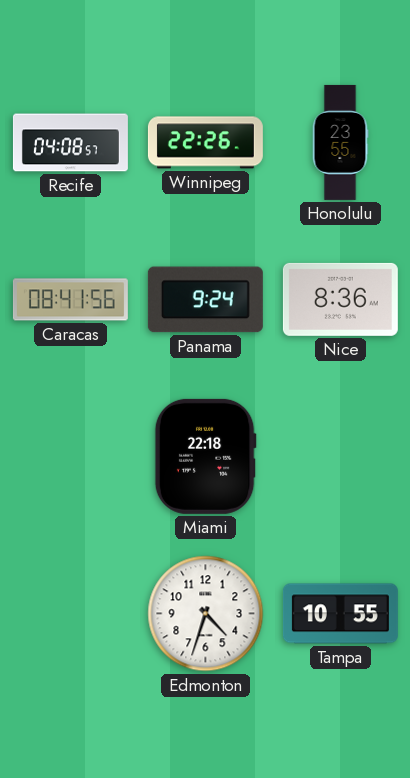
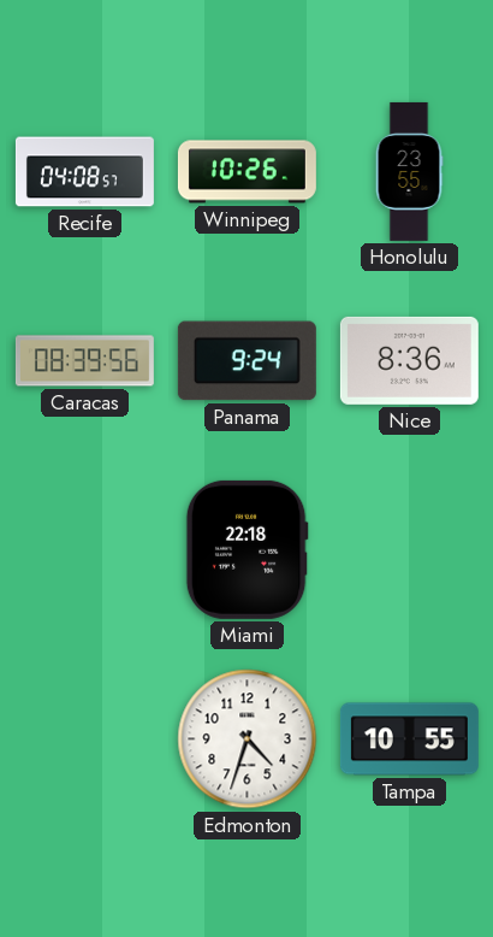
Winnipeg: 22:26 -> 10:26
Caracas: 08:41 -> 08:39
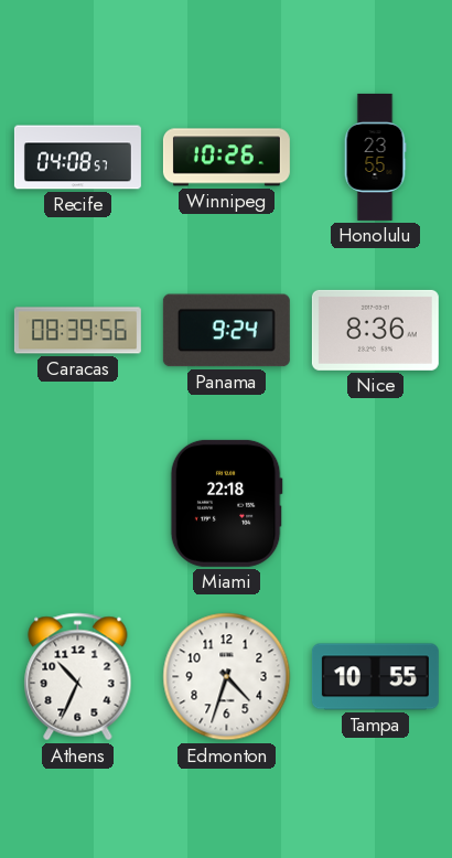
Athens: none -> 10:34
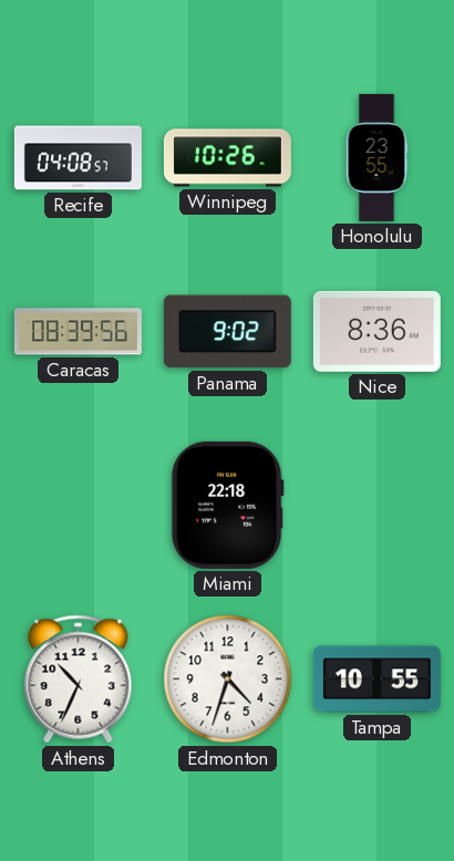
Panama: 9:24 -> 9:02
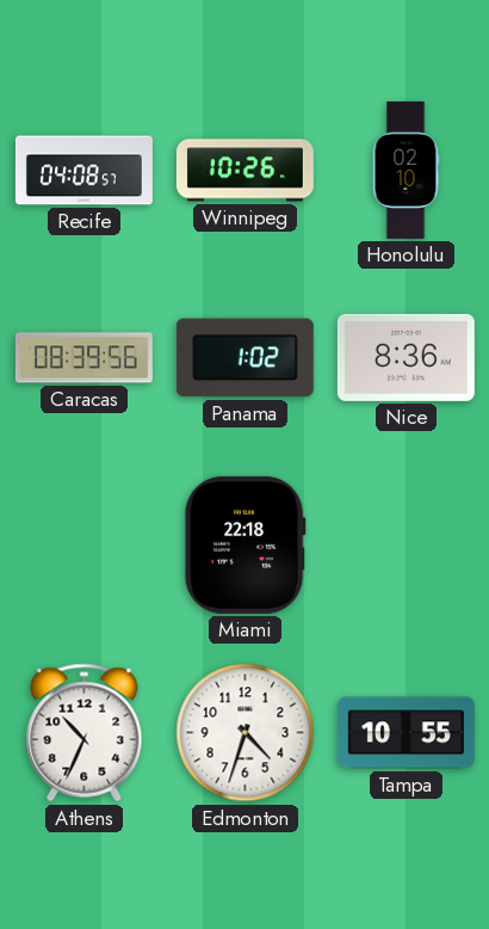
Honolulu: 23:55 -> 02:10
Panama: 9:02 -> 1:02
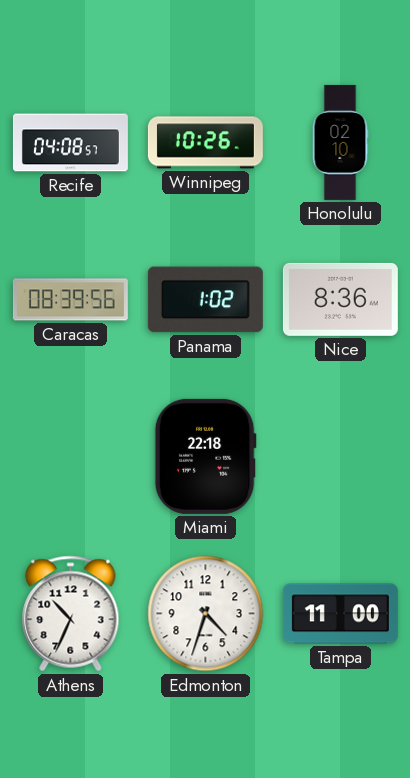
Tampa: 10:55 -> 11:00
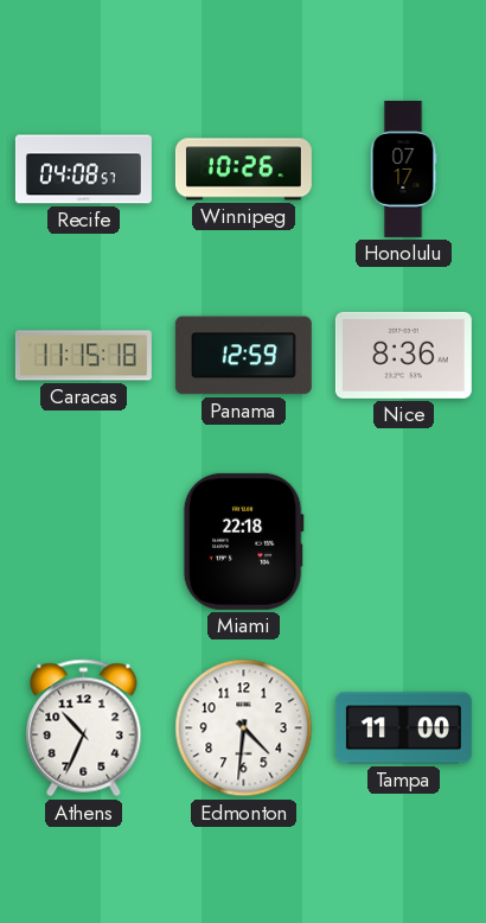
Honolulu: 02:10 -> 07:17
Caracas: 08:39 -> 11:15
Panama: 1:02 -> 12:59
Edmonton: 4:33 -> 4:31
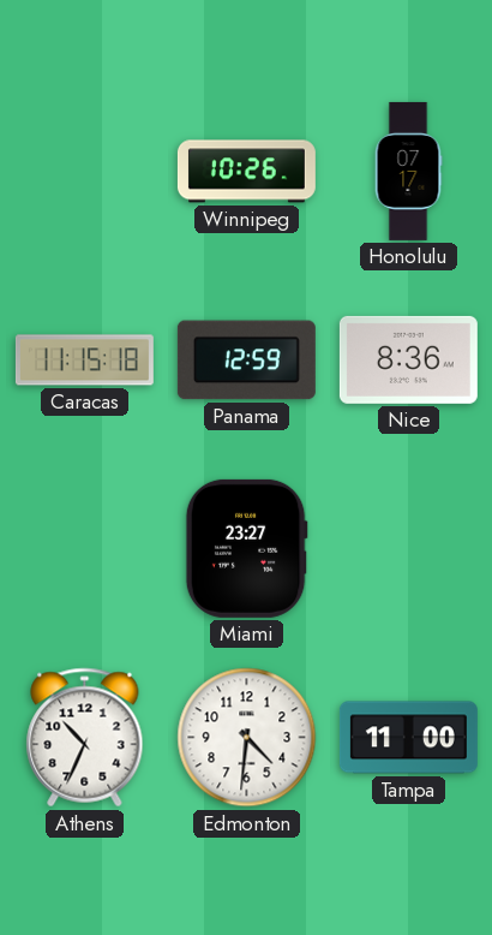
Recife: 04:08 -> none
Miami: 22:18 -> 23:27
